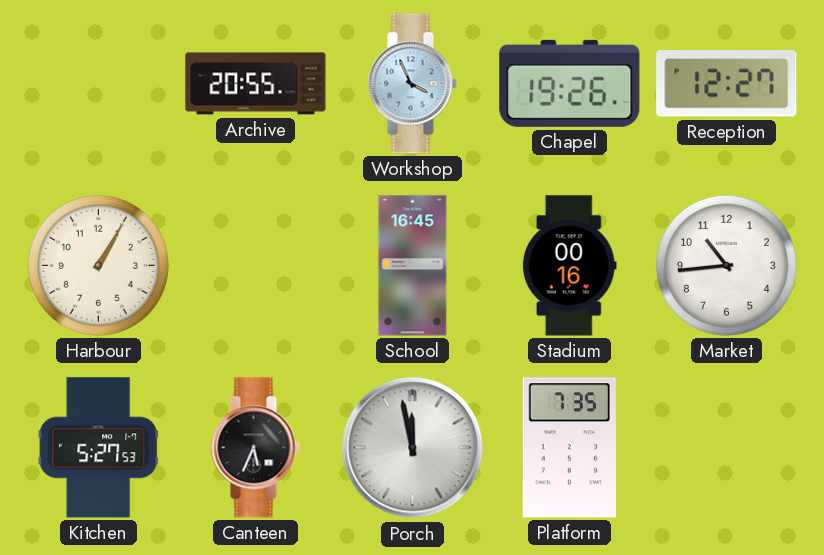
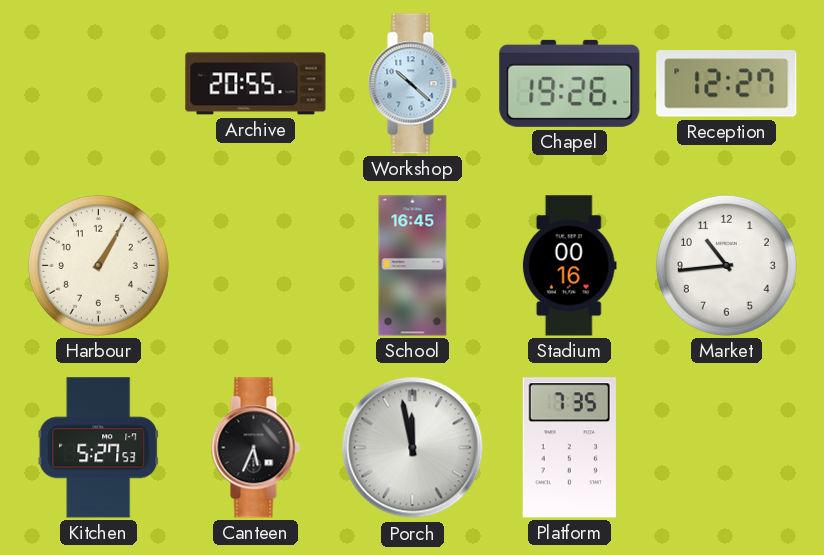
Workshop: 3:56 -> 10:22
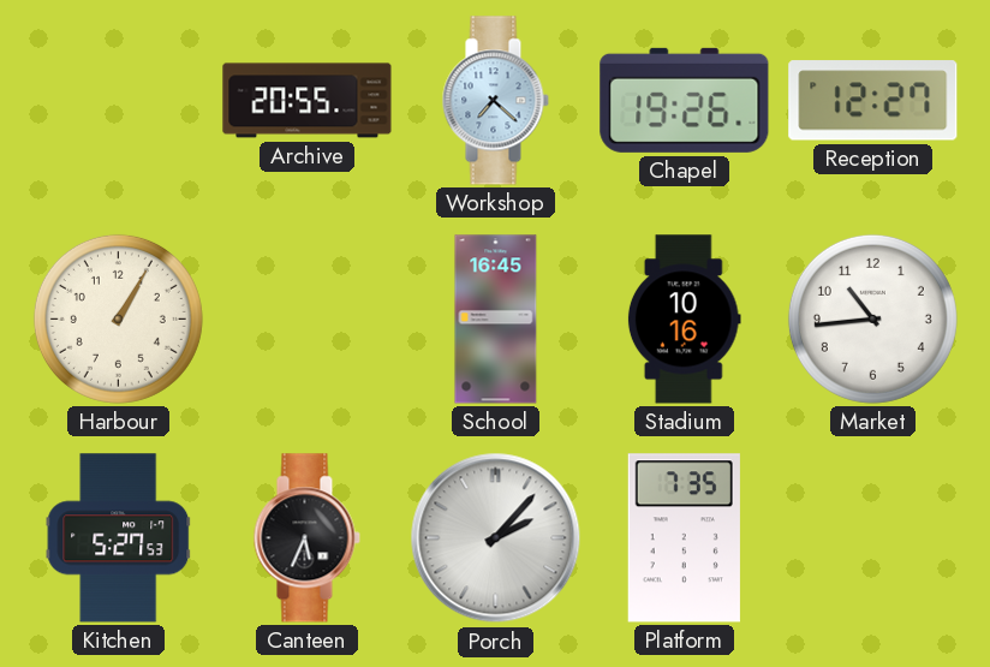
Workshop: 10:22 -> 7:22
Stadium: 00:16 -> 10:16
Porch: 11:58 -> 2:07
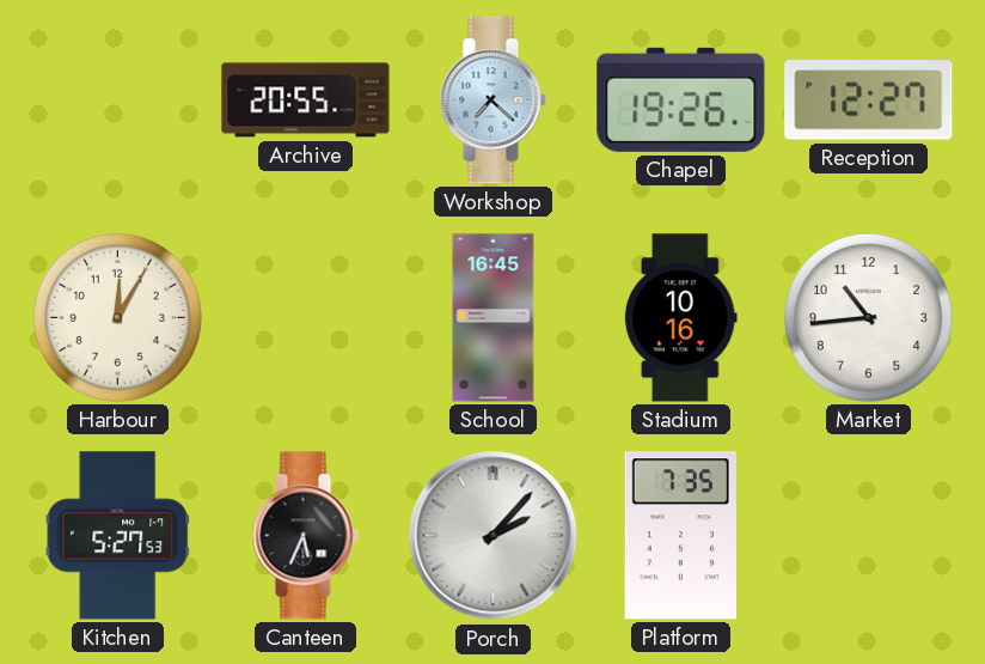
Harbour: 1:05 -> 12:05
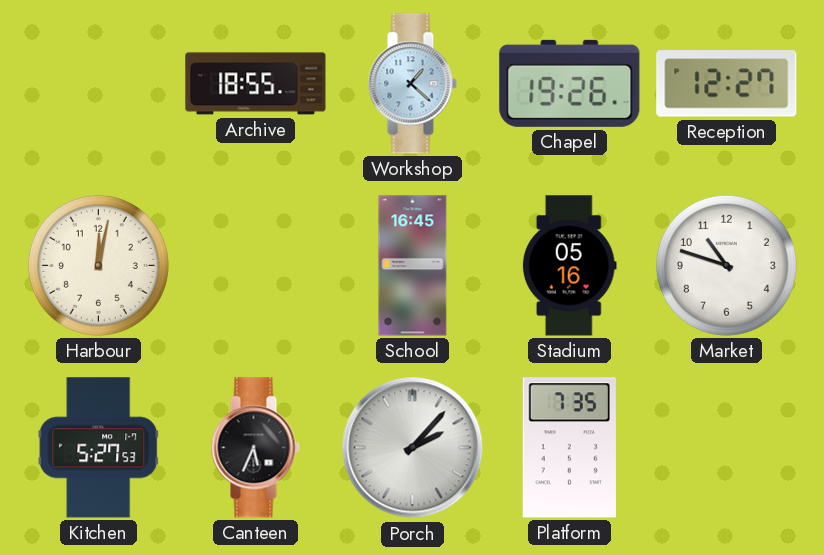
Archive: 20:55 -> 18:55
Workshop: 7:22 -> 1:22
Harbour: 12:05 -> 12:02
Stadium: 10:16 -> 05:16
Market: 10:44 -> 10:48
